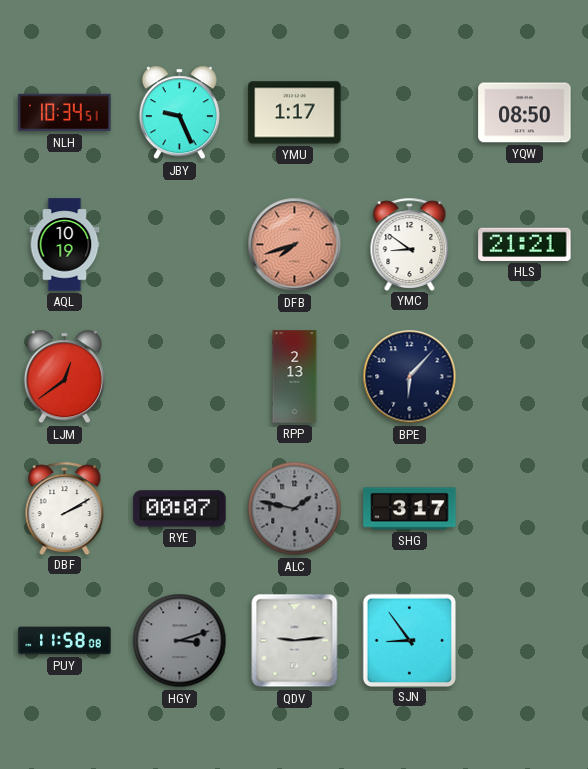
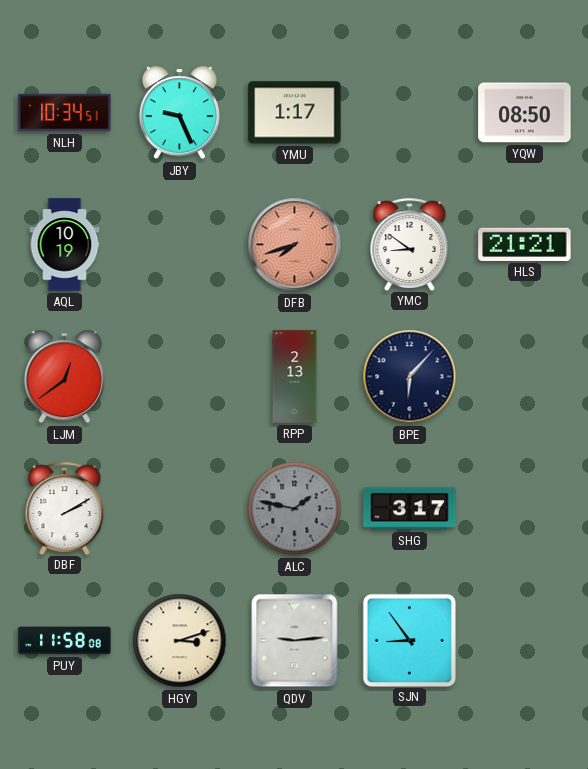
RYE: 00:07 -> none
HGY dial: grey -> cream
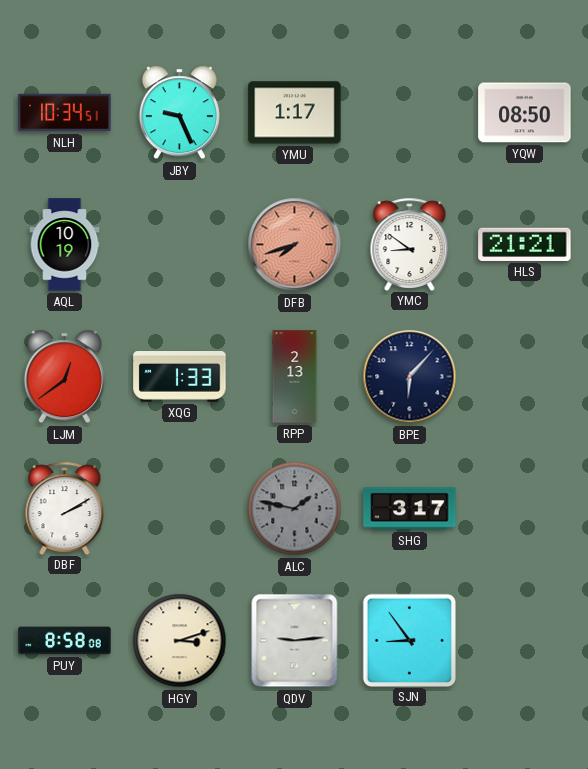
XQG: none -> 1:33
PUY: 11:58 -> 8:58
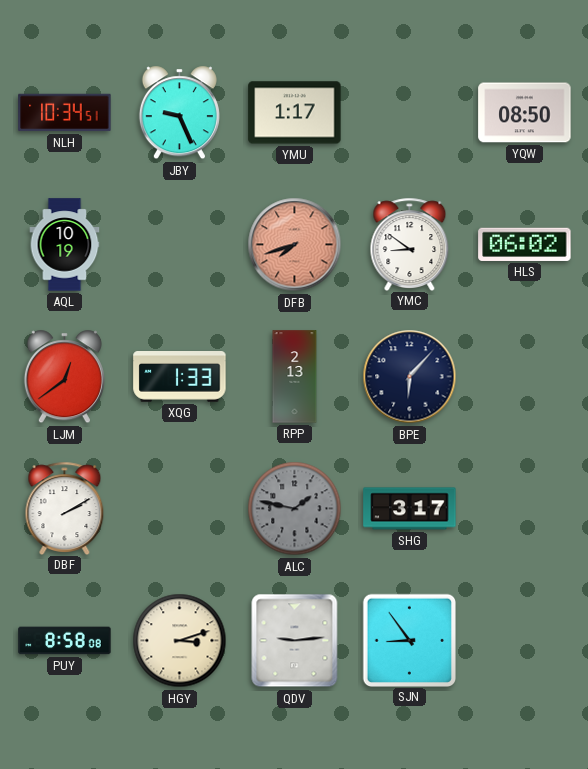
HLS: 21:21 -> 06:02
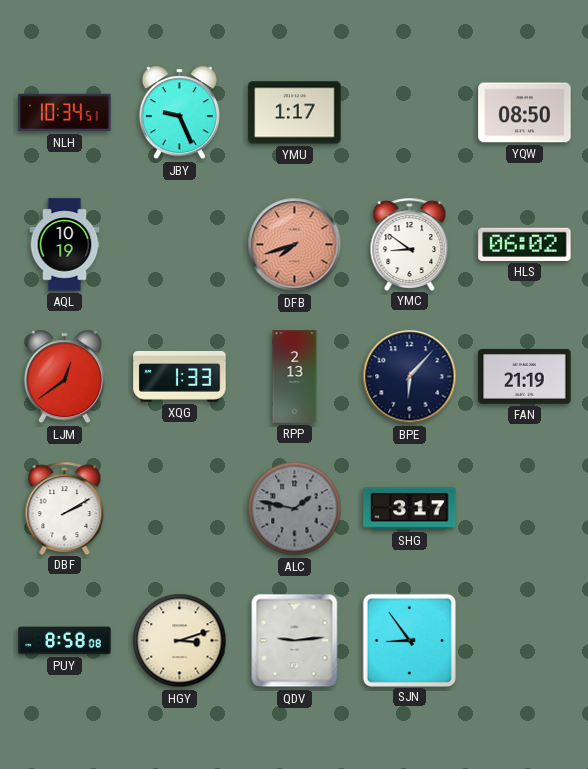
FAN: none -> 21:19
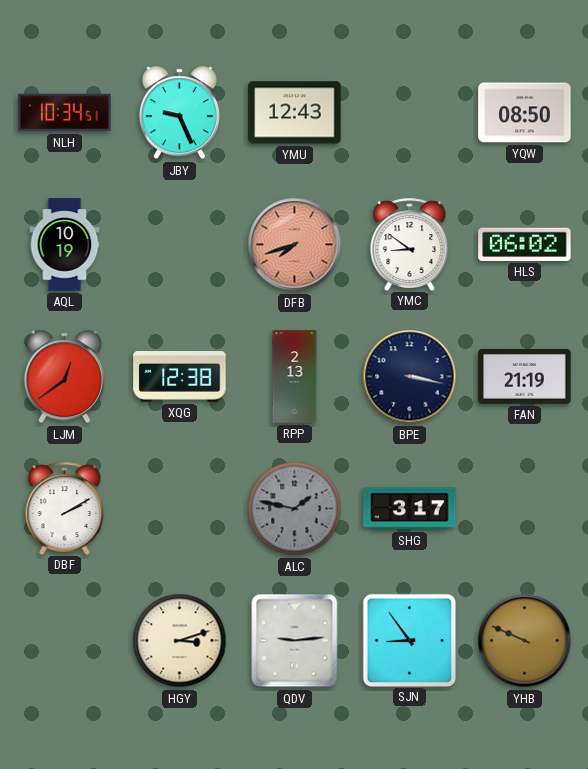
YMU: 1:17 -> 12:43
XQG: 1:33 -> 12:38
BPE: 6:07 -> 3:17
PUY: 8:58 -> none
YHB: none -> 9:49
